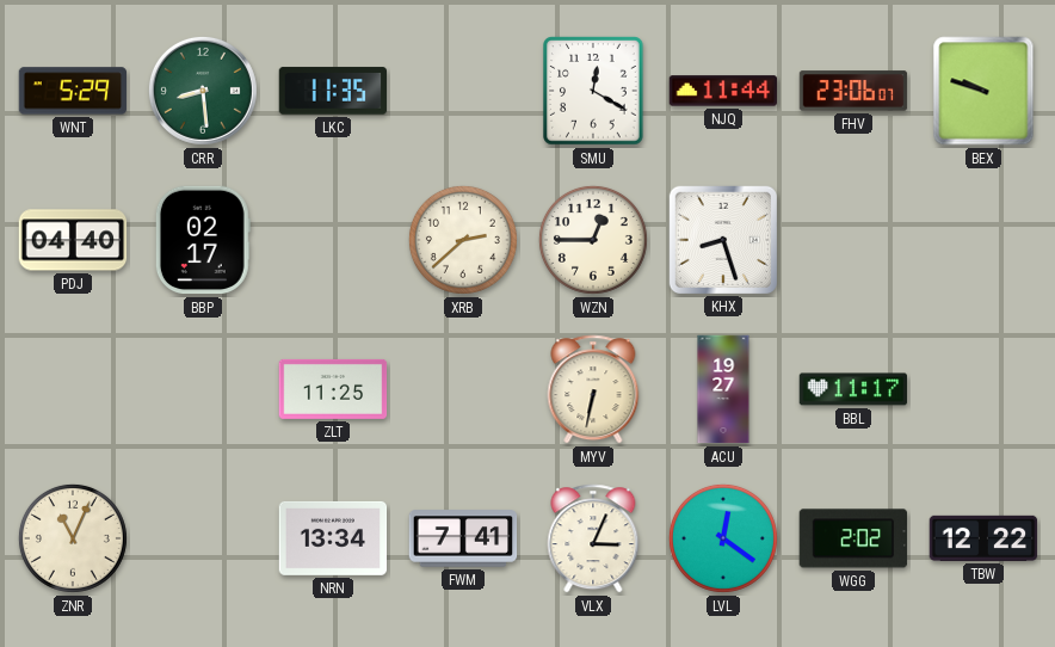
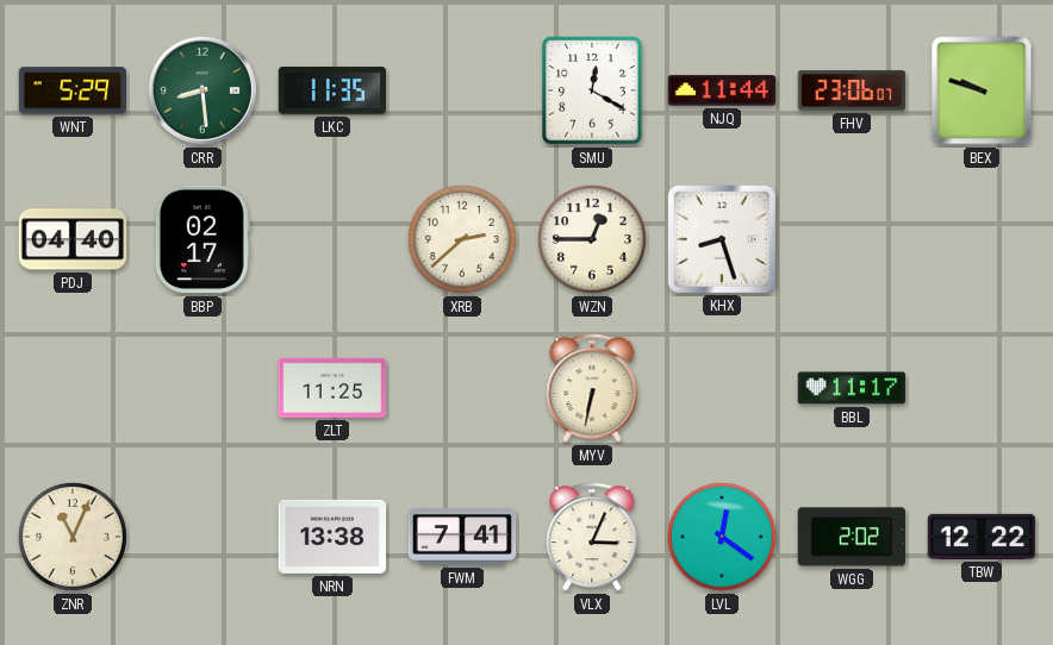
ACU: 19:27 -> none
NRN: 13:34 -> 13:38
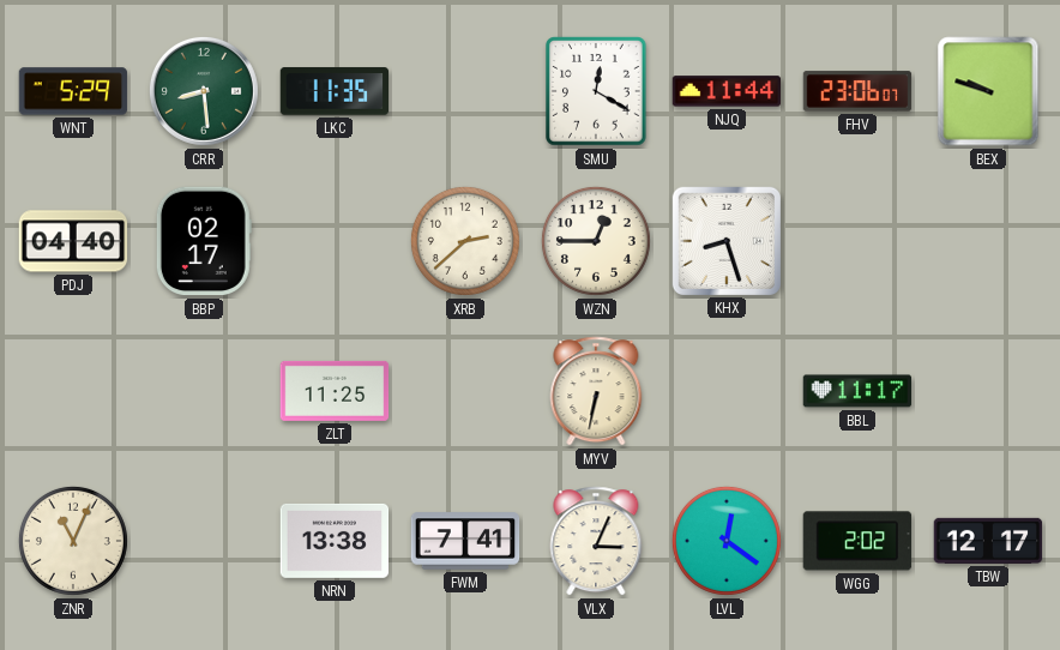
TBW: 12:22 -> 12:17
